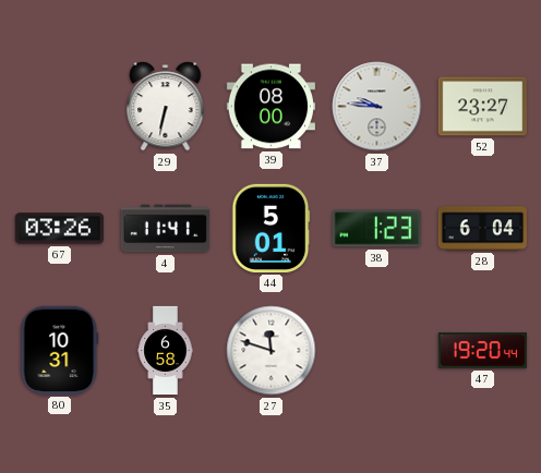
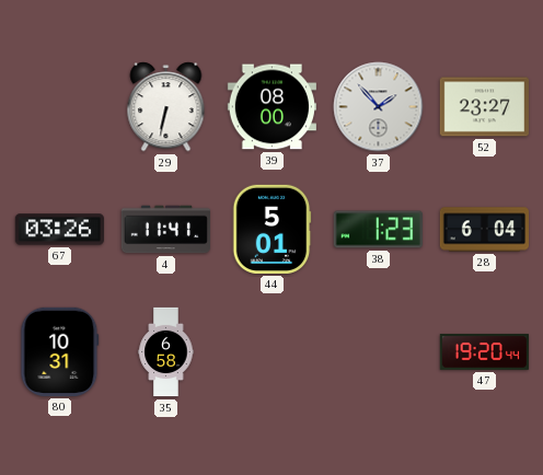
37: 9:46 -> 1:53
27: 11:48 -> none
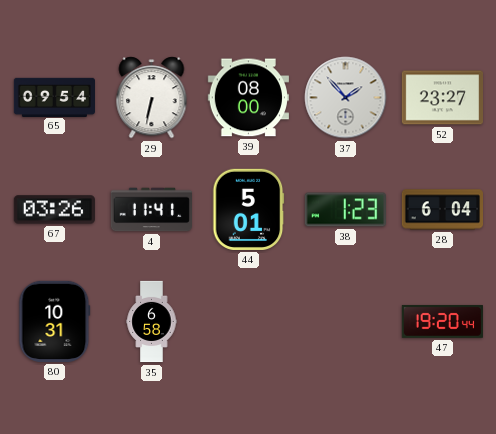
65: none -> 09:54
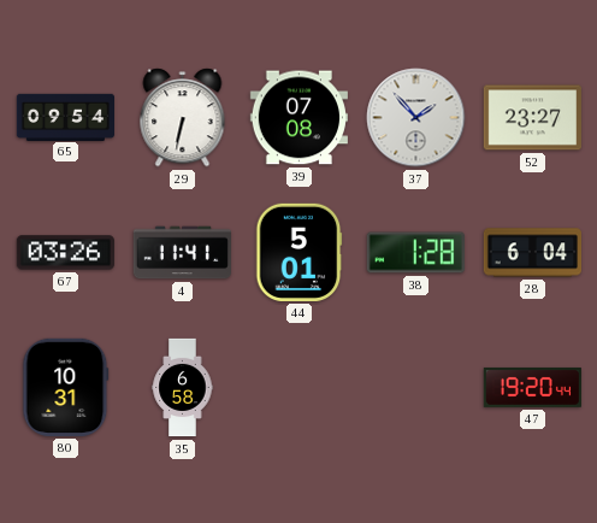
39: 08:00 -> 07:08
38: 1:23 -> 1:28
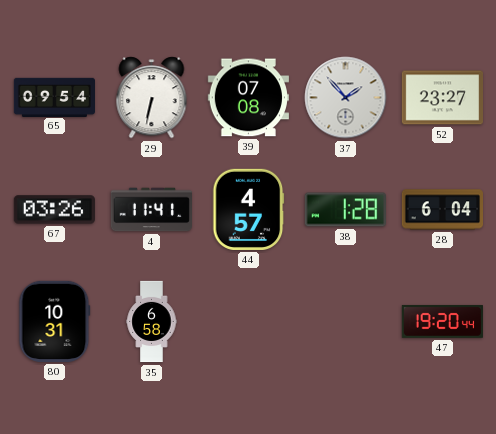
44: 5:01 -> 4:57
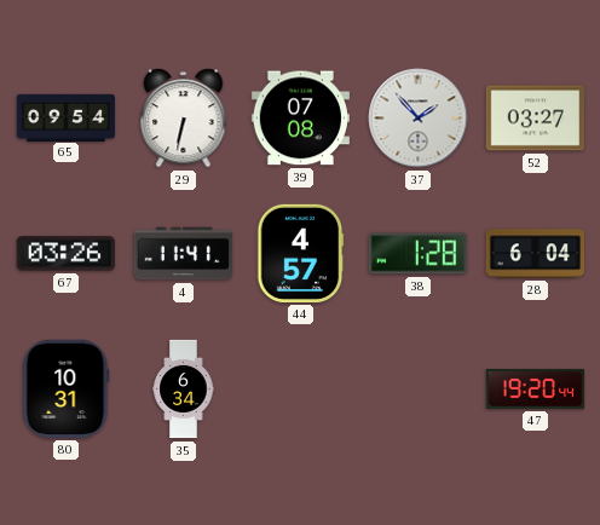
52: 23:27 -> 03:27
35: 6:58 -> 6:34
